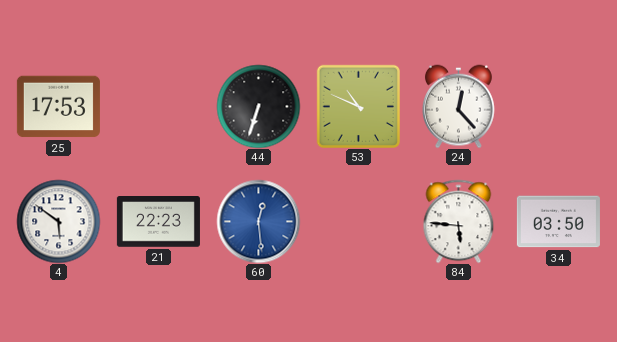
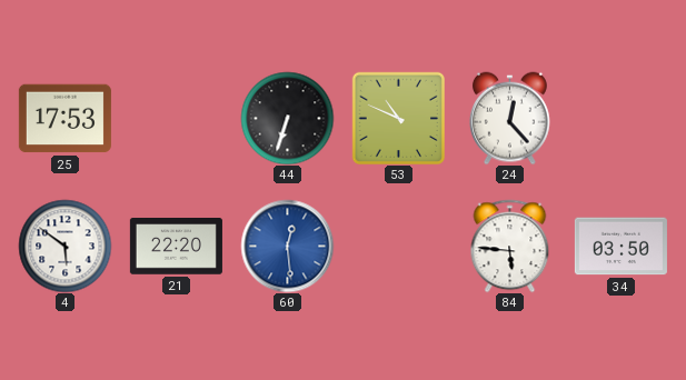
21: 22:23 -> 22:20
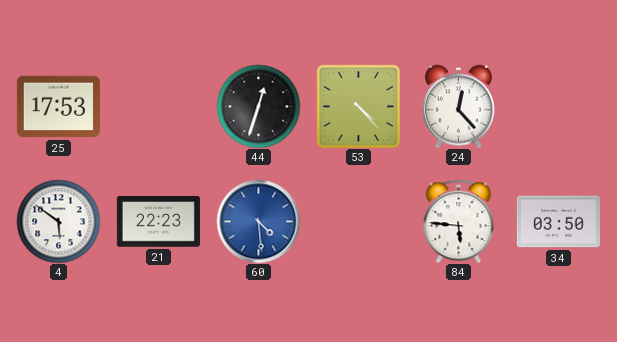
44: 6:33 -> 12:33
53: 10:49 -> 4:23
21: 22:20 -> 22:23
60: 12:29 -> 4:29
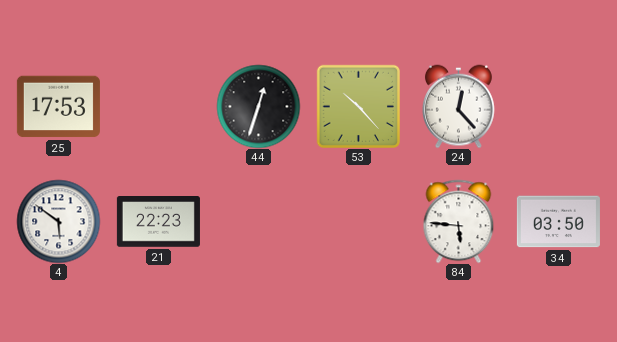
53: 4:23 -> 10:23
60: 4:29 -> none
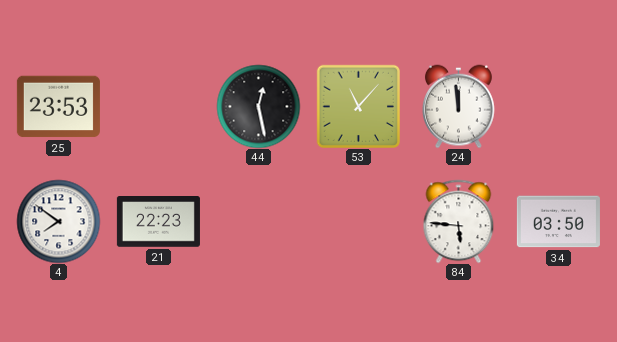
25: 17:53 -> 23:53
44: 12:33 -> 12:28
53: 10:23 -> 11:07
24: 12:23 -> 11:59
4: 5:51 -> 7:51
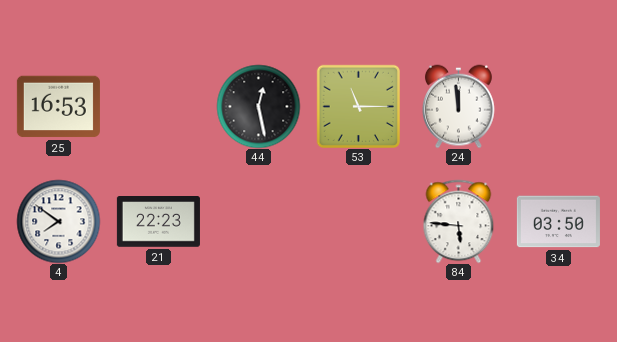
25: 23:53 -> 16:53
53: 11:07 -> 11:15
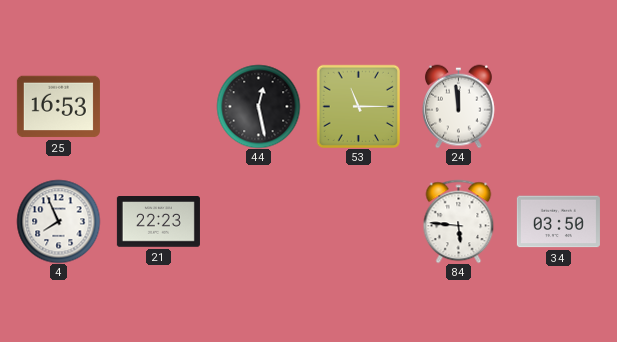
4: 7:51 -> 7:56
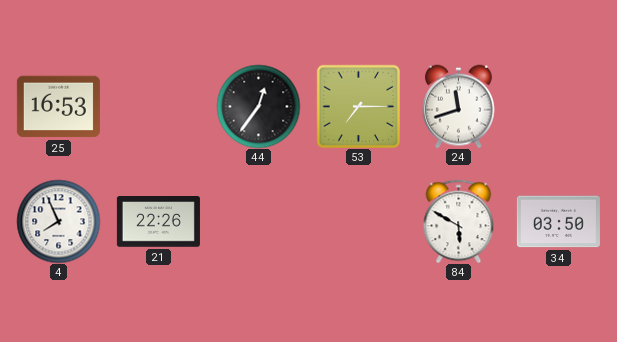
44: 12:28 -> 12:36
53: 11:15 -> 7:15
24: 11:59 -> 11:42
21: 22:23 -> 22:26
84: 5:46 -> 5:50
